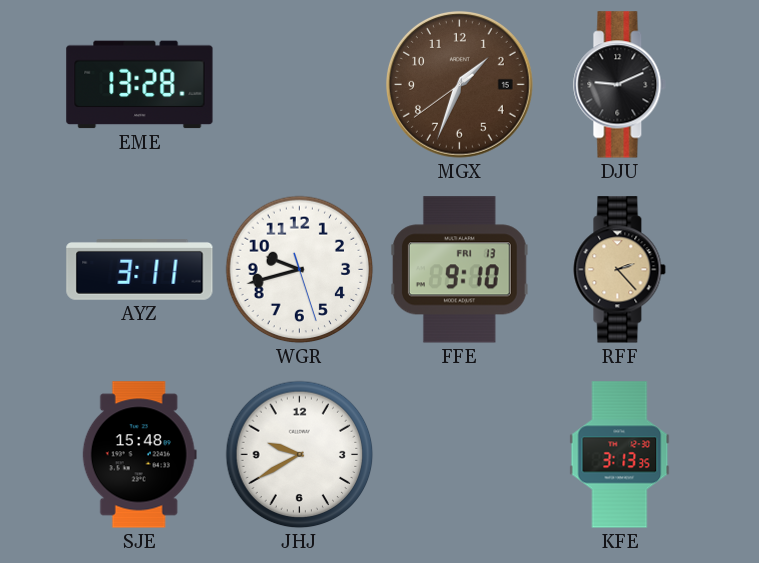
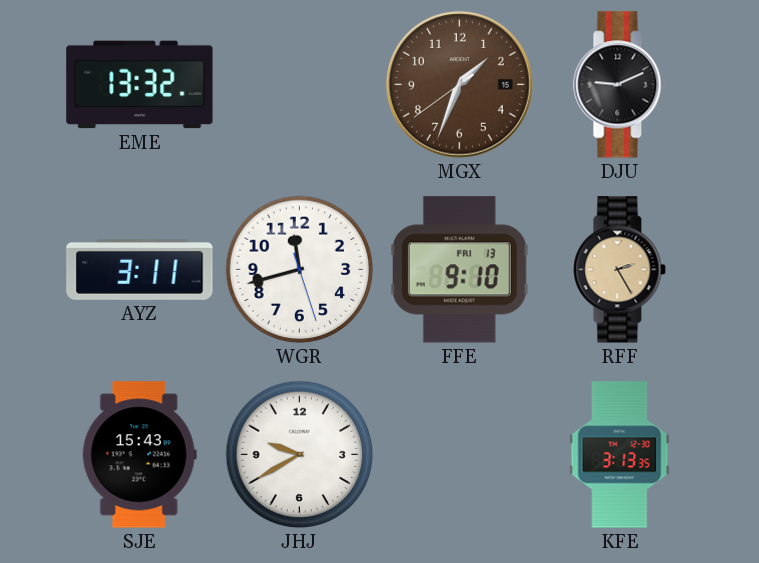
EME: 13:28 -> 13:32
WGR: 9:42 -> 11:42
RFF: 2:23 -> 2:25
SJE: 15:48 -> 15:43
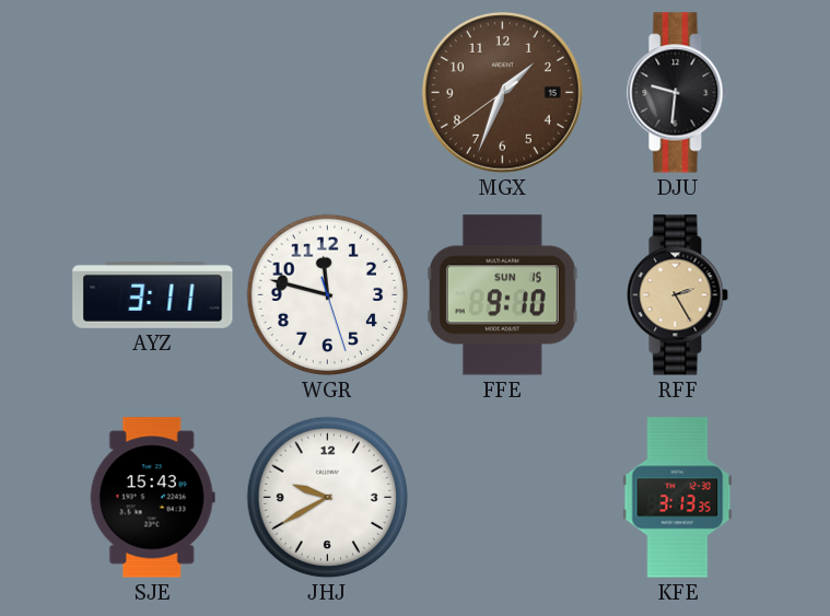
EME: 13:32 -> none
DJU: 9:11 -> 9:31
WGR: 11:42 -> 11:47
FFE date: FRI 13 -> SUN 15
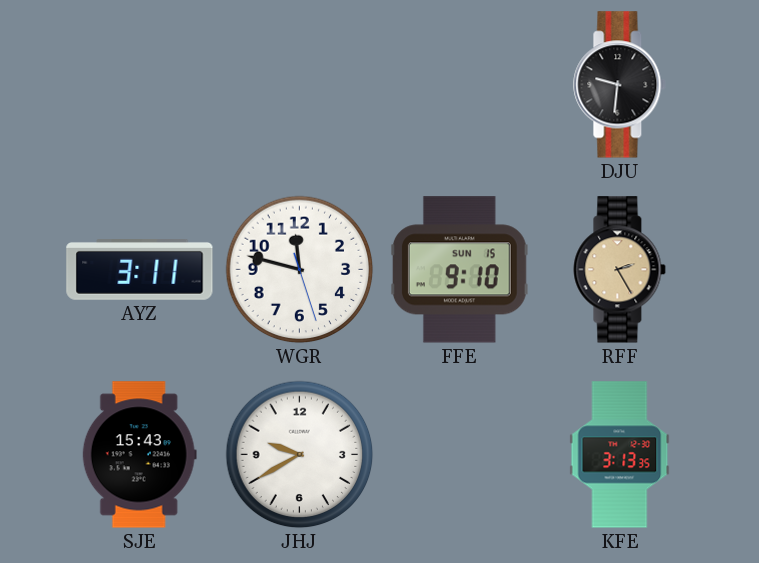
MGX: 1:33 -> none
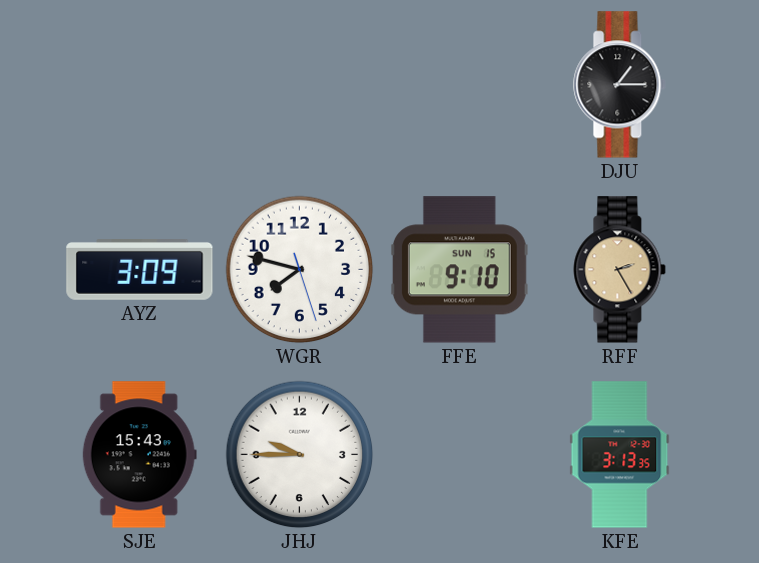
DJU: 9:31 -> 1:15
AYZ: 3:11 -> 3:09
WGR: 11:47 -> 7:47
JHJ: 9:40 -> 9:45
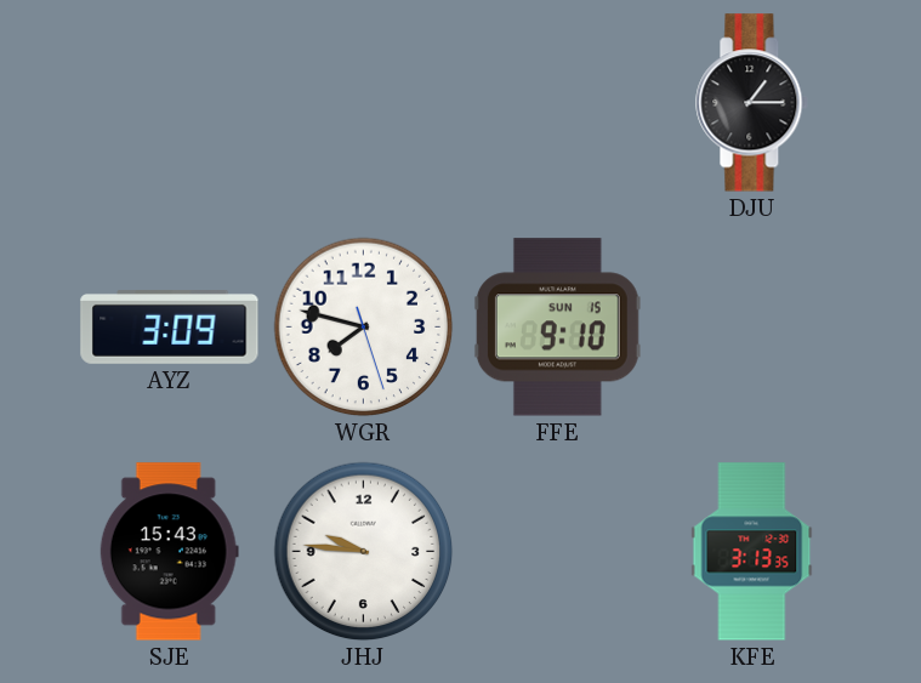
RFF: 2:25 -> none
JHJ: 9:45 -> 9:46
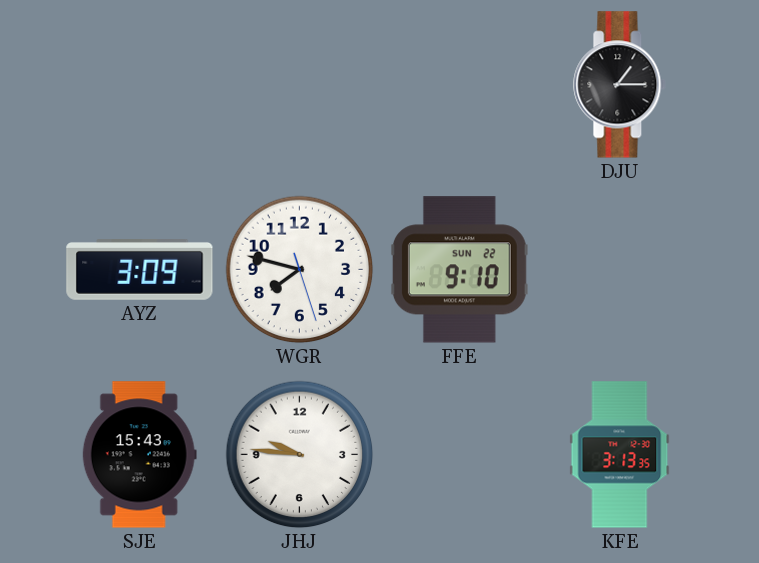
FFE date: SUN 15 -> SUN 22
